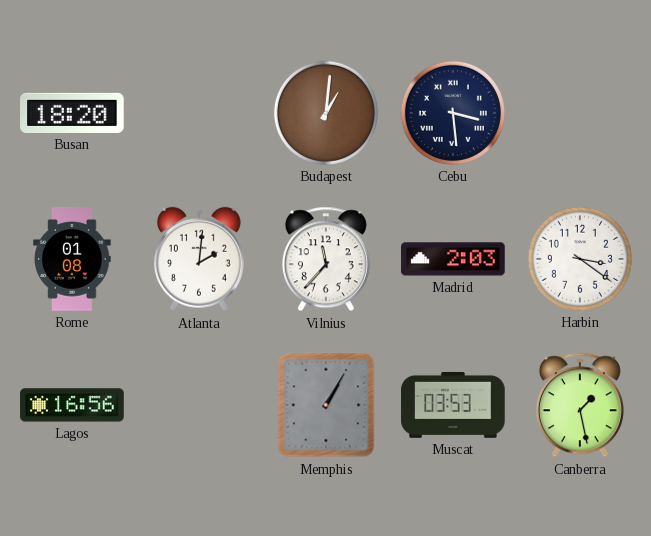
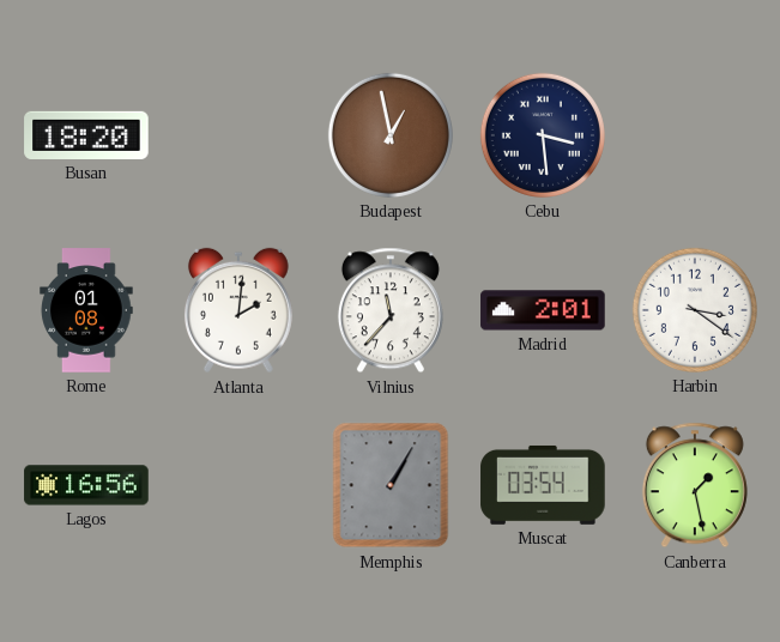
Budapest: 1:01 -> 12:58
Madrid: 2:03 -> 2:01
Muscat: 03:53 -> 03:54
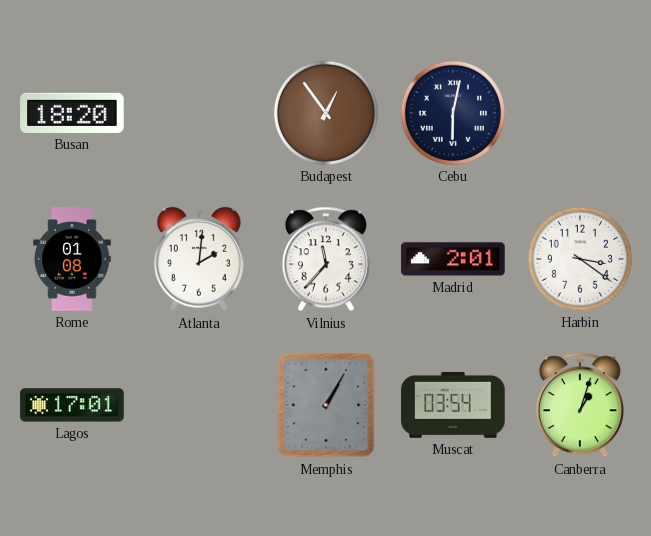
Budapest: 12:58 -> 12:54
Cebu: 3:29 -> 6:02
Lagos: 16:56 -> 17:01
Canberra: 1:28 -> 1:03
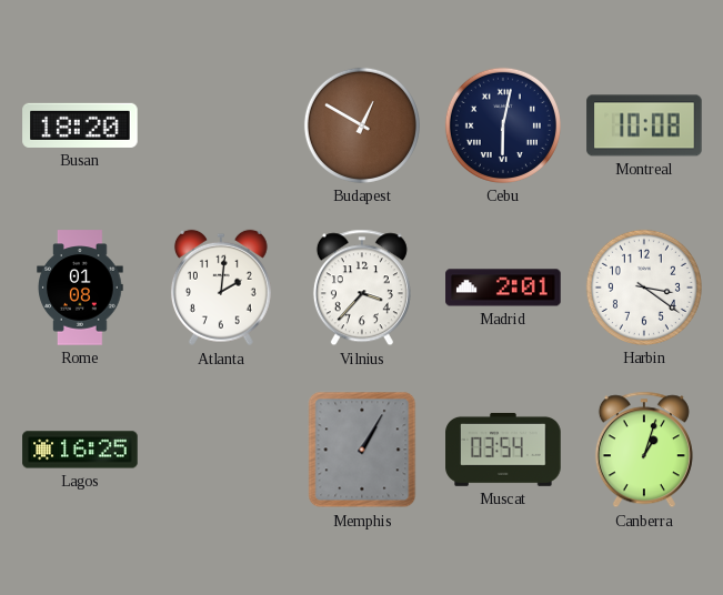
Budapest: 12:54 -> 12:50
Montreal: none -> 10:08
Vilnius: 11:37 -> 3:37
Lagos: 17:01 -> 16:25
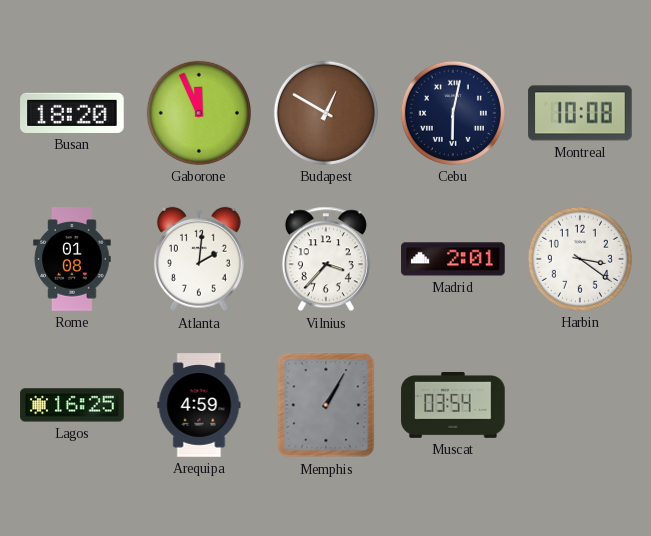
Gaborone: none -> 11:56
Arequipa: none -> 4:59
Canberra: 1:03 -> none
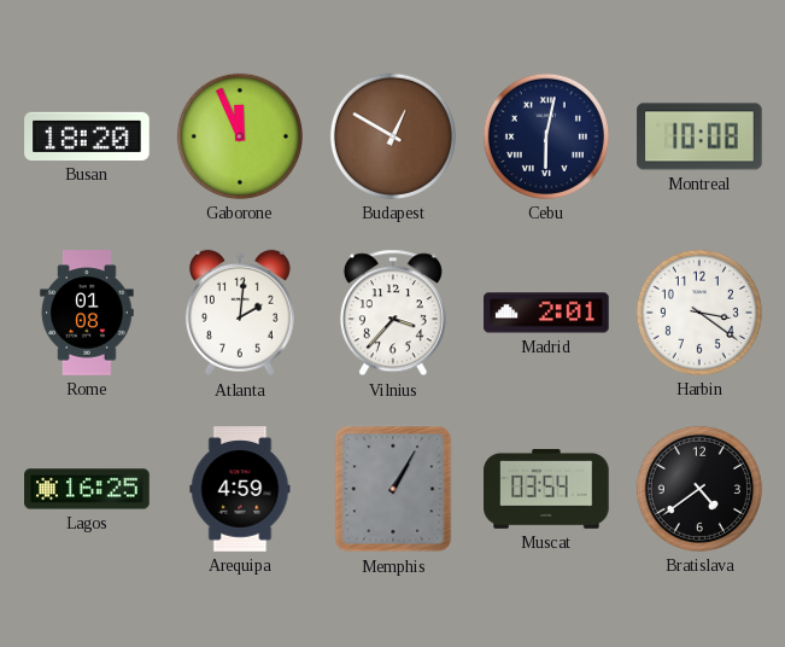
Bratislava: none -> 4:39
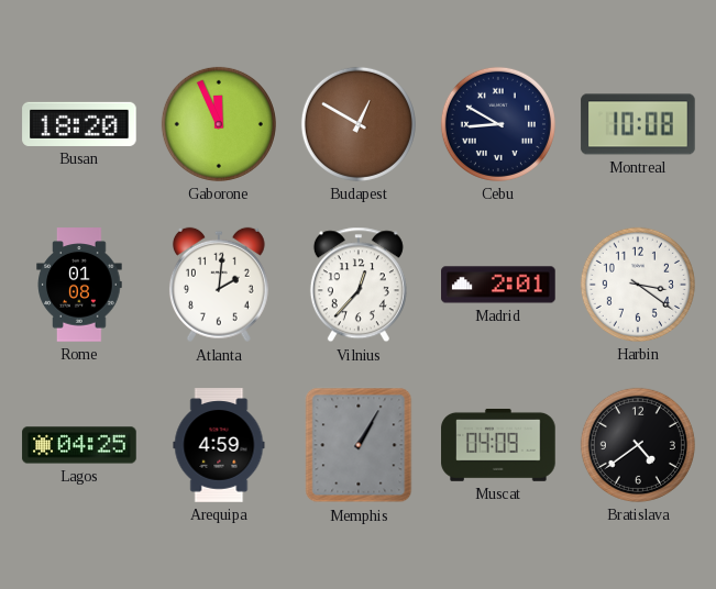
Cebu: 6:02 -> 8:50
Vilnius: 3:37 -> 12:37
Lagos: 16:25 -> 04:25
Muscat: 03:54 -> 04:09
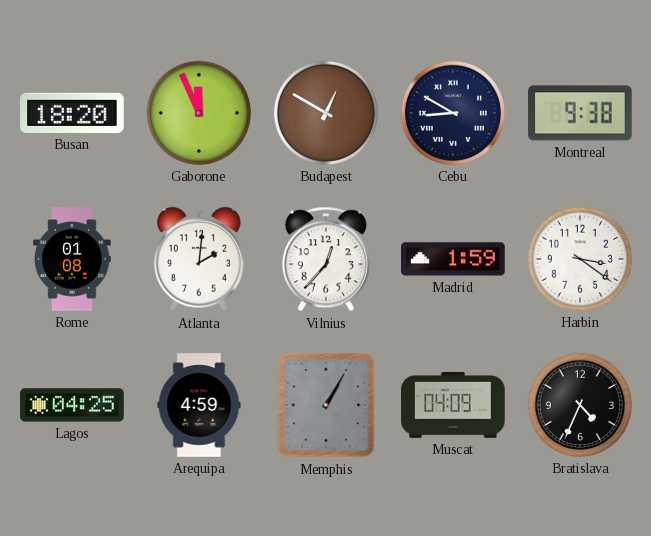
Montreal: 10:08 -> 9:38
Madrid: 2:01 -> 1:59
Bratislava: 4:39 -> 4:34
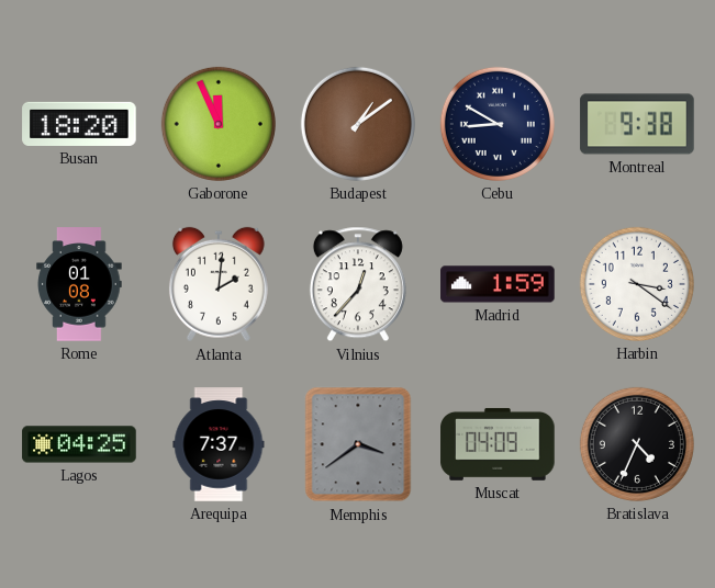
Budapest: 12:50 -> 1:09
Arequipa: 4:59 -> 7:37
Memphis: 1:05 -> 3:39
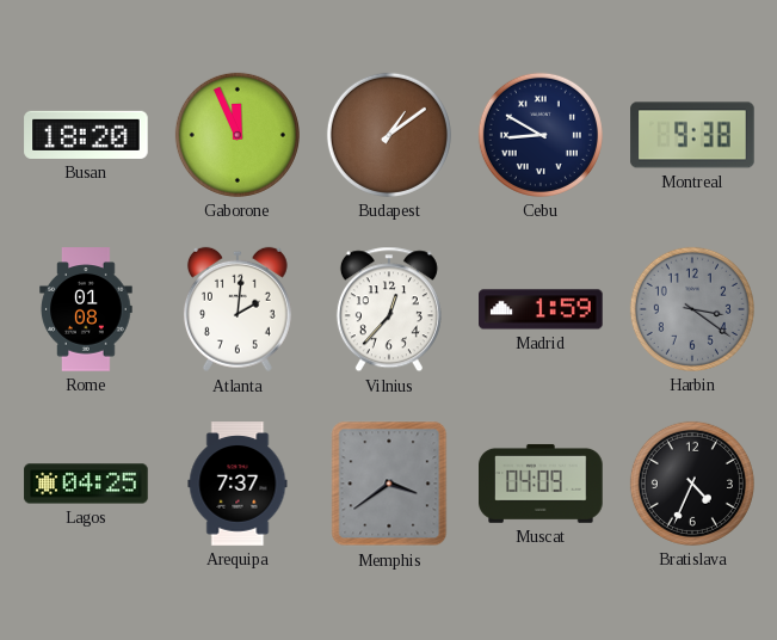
Harbin dial: white -> grey
